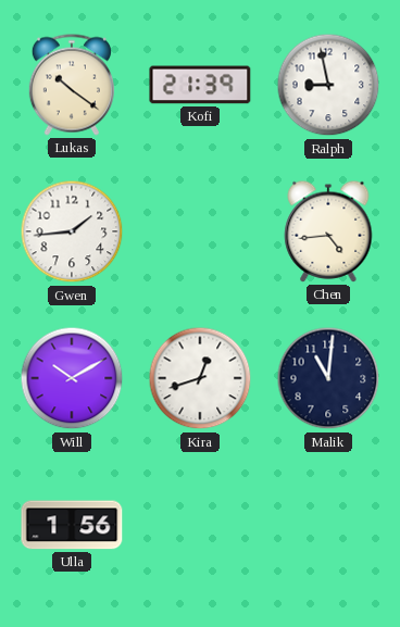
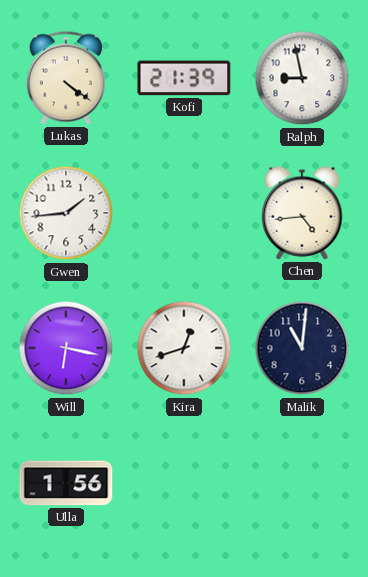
Lukas: 10:21 -> 4:21
Will: 10:10 -> 6:17
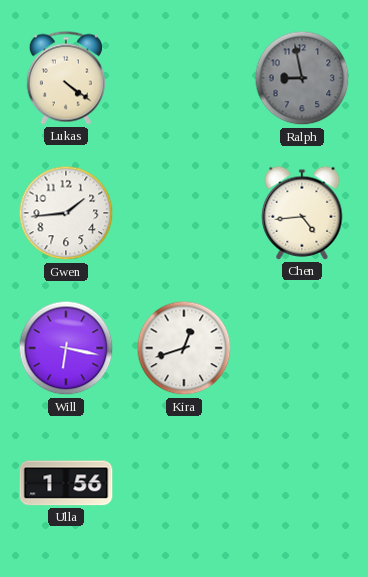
Kofi: 21:39 -> none
Ralph dial: white -> grey
Malik: 11:01 -> none
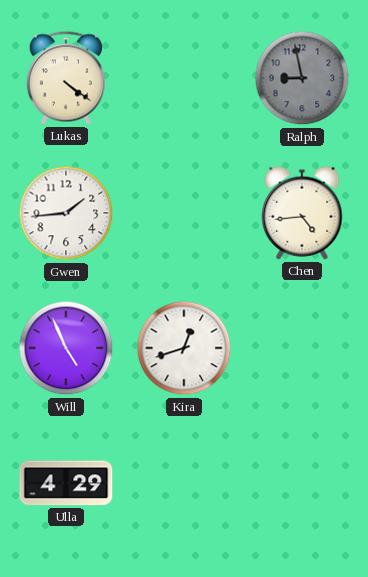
Will: 6:17 -> 4:56
Ulla: 1:56 -> 4:29
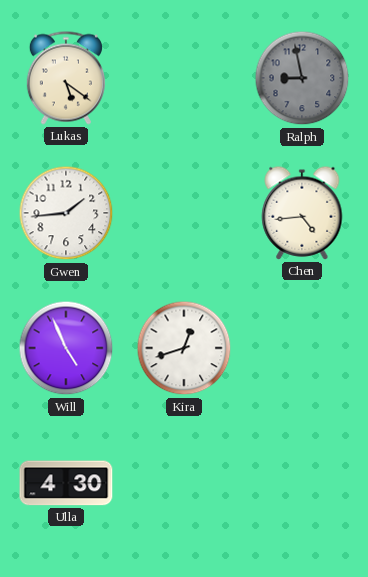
Lukas: 4:21 -> 5:21
Ulla: 4:29 -> 4:30
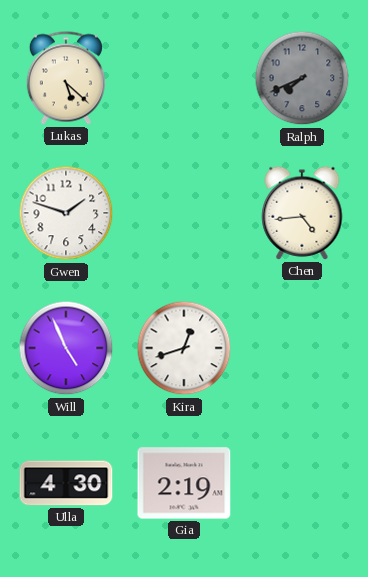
Lukas: 5:21 -> 5:22
Ralph: 8:58 -> 7:41
Gwen: 1:44 -> 1:48
Gia: none -> 2:19
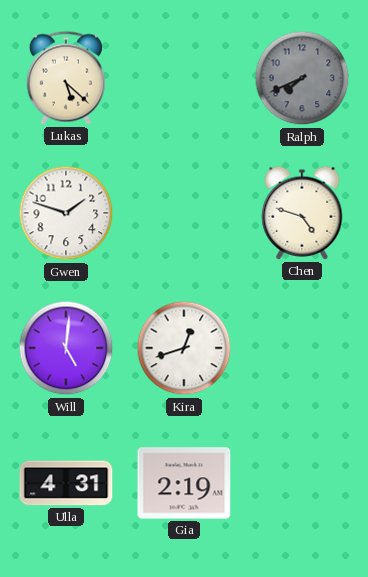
Chen: 4:44 -> 4:48
Will: 4:56 -> 5:01
Ulla: 4:30 -> 4:31
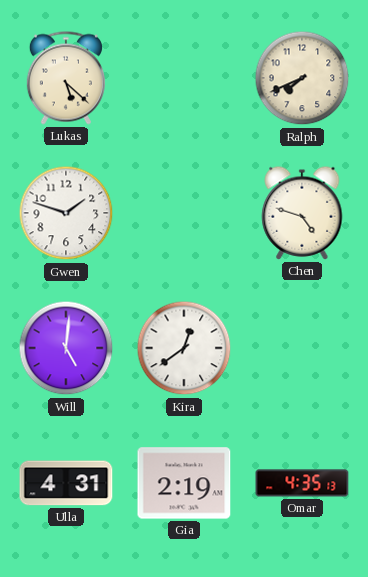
Ralph dial: grey -> cream
Kira: 12:42 -> 12:39
Omar: none -> 4:35
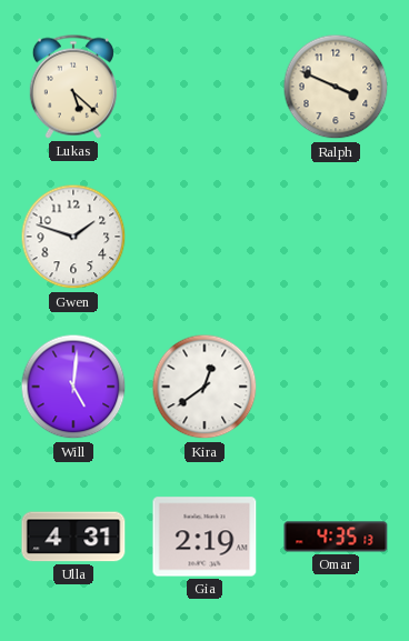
Ralph: 7:41 -> 3:49
Chen: 4:48 -> none
